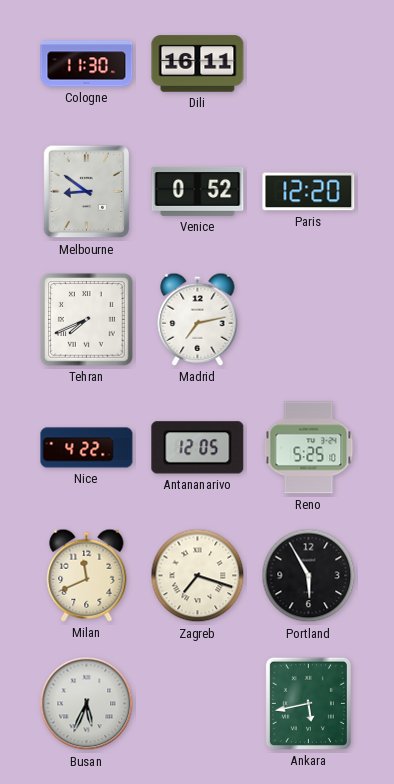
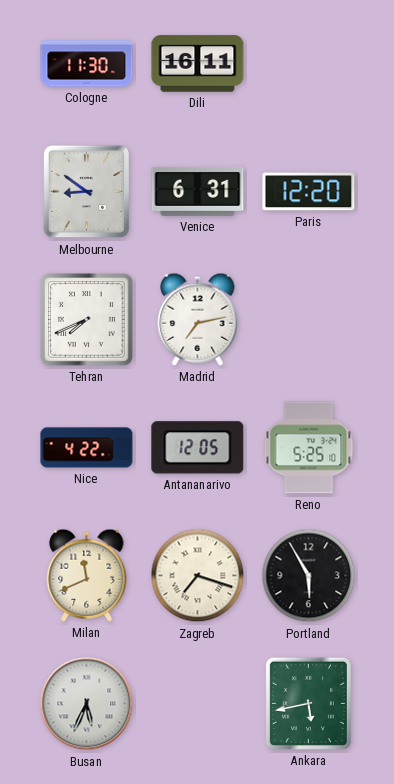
Venice: 0:52 -> 6:31
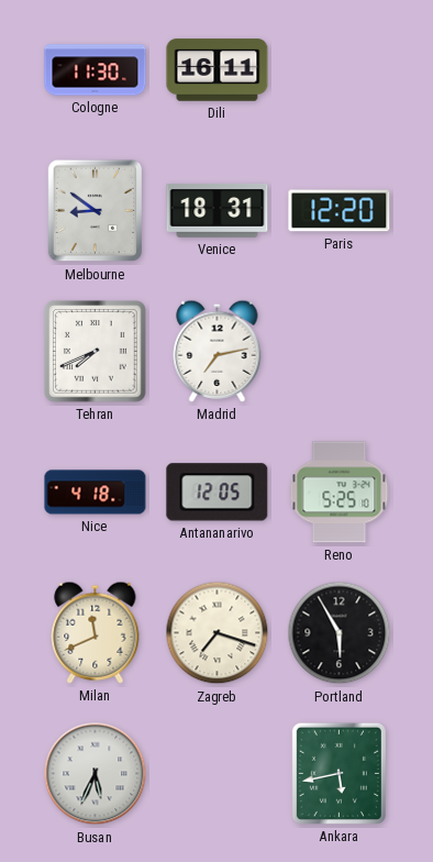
Venice: 6:31 -> 18:31
Nice: 4:22 -> 4:18
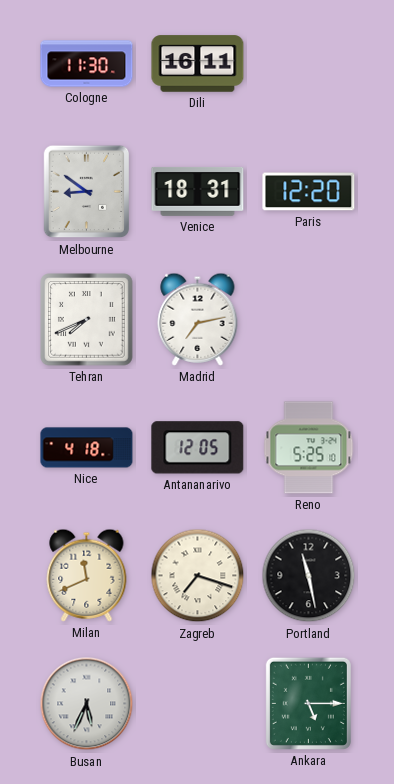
Portland: 5:55 -> 11:28
Ankara: 5:43 -> 5:15
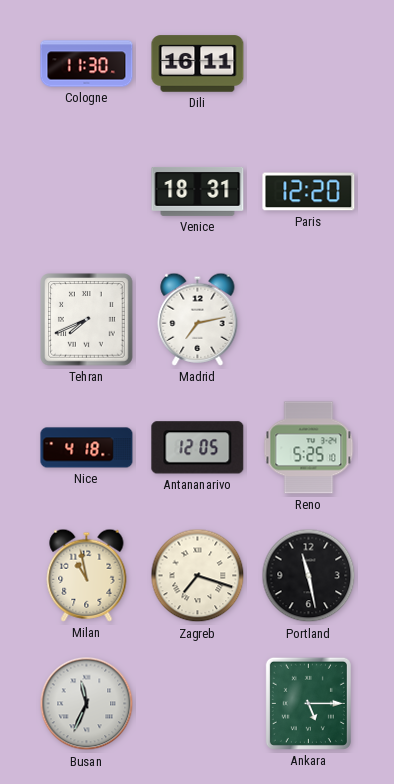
Melbourne: 8:51 -> none
Milan: 11:41 -> 10:58
Busan: 5:34 -> 11:34
